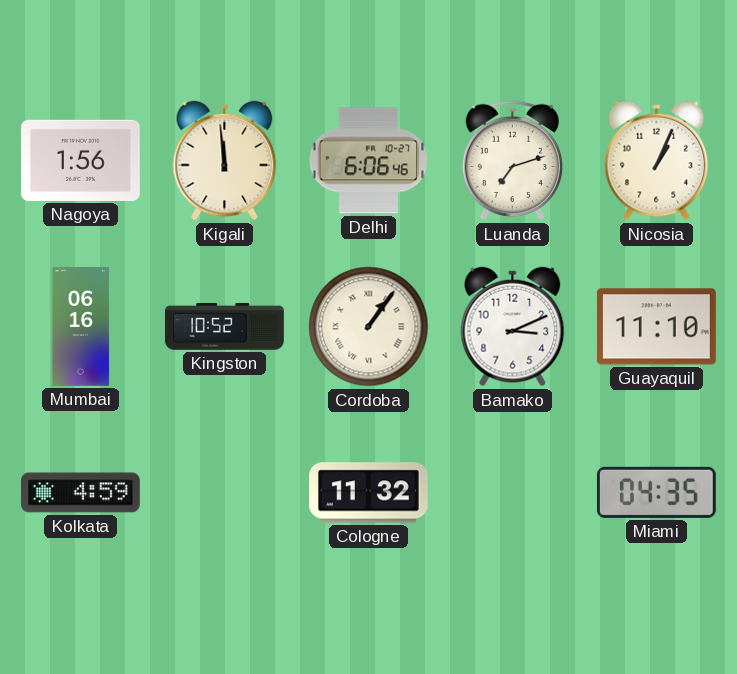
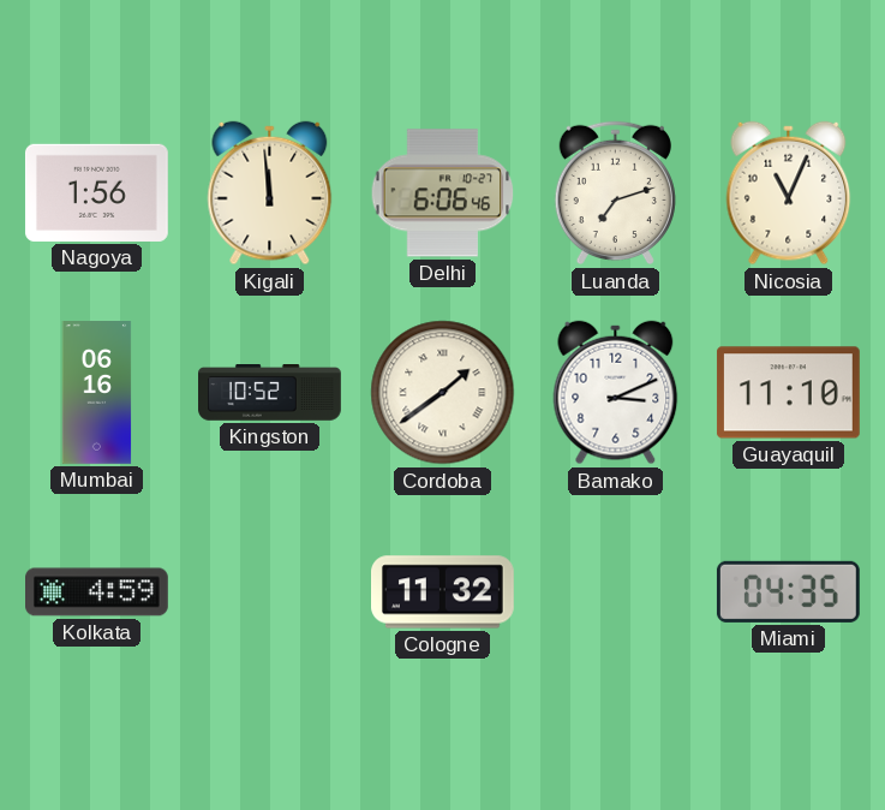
Nicosia: 1:04 -> 11:04
Cordoba: 1:06 -> 1:39
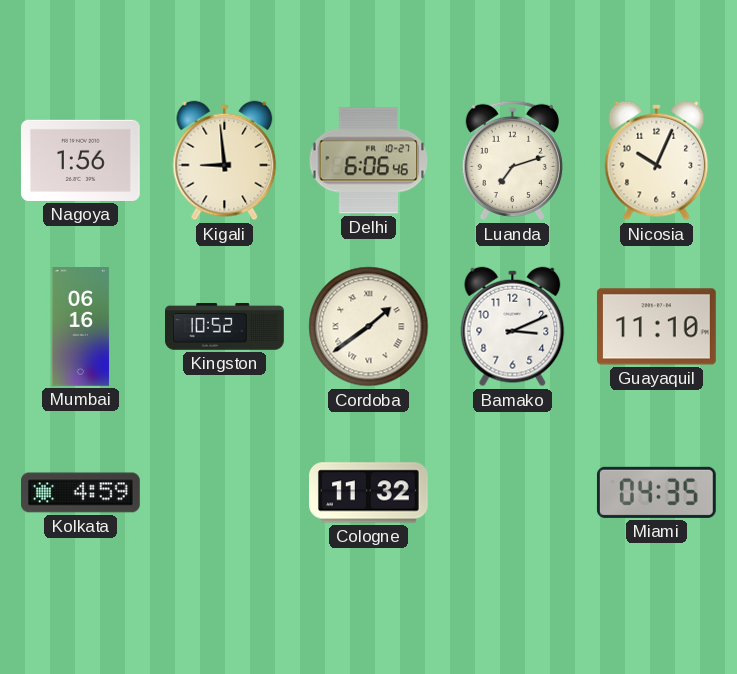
Kigali: 11:59 -> 8:59
Nicosia: 11:04 -> 10:04
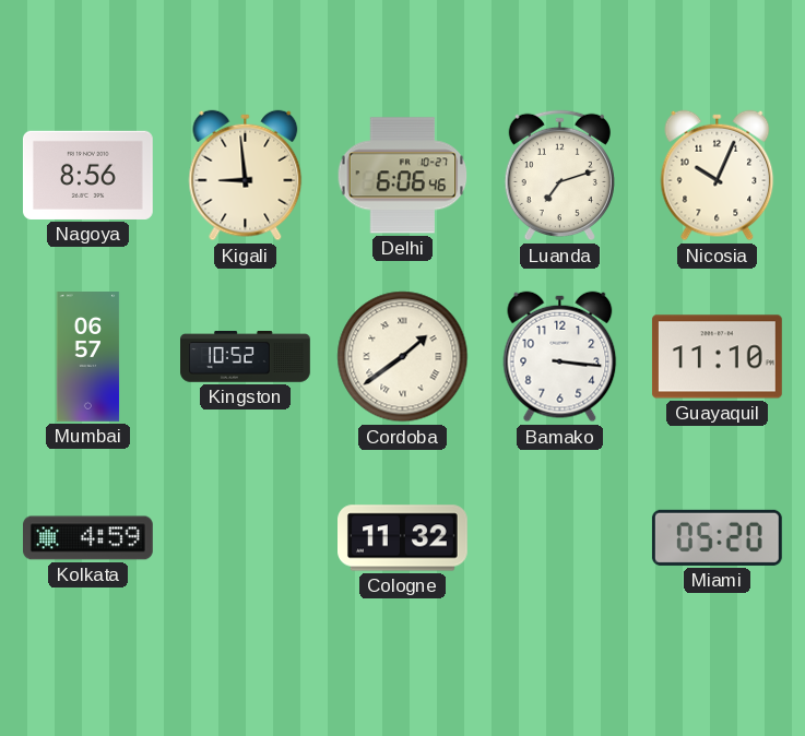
Nagoya: 1:56 -> 8:56
Mumbai: 06:16 -> 06:57
Bamako: 3:11 -> 3:16
Miami: 04:35 -> 05:20
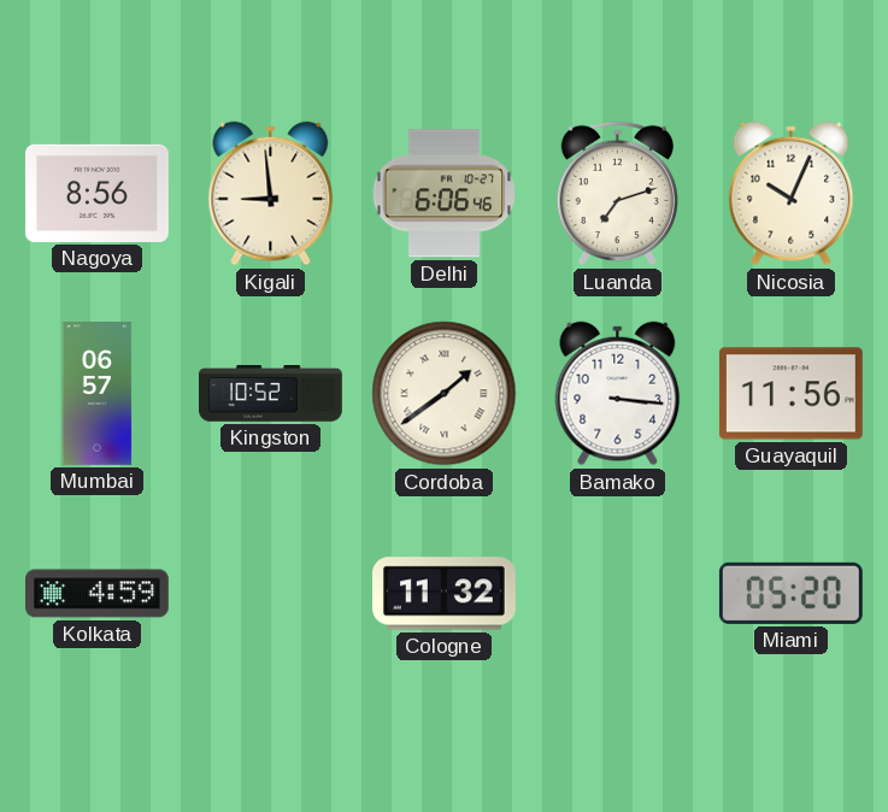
Guayaquil: 11:10 -> 11:56
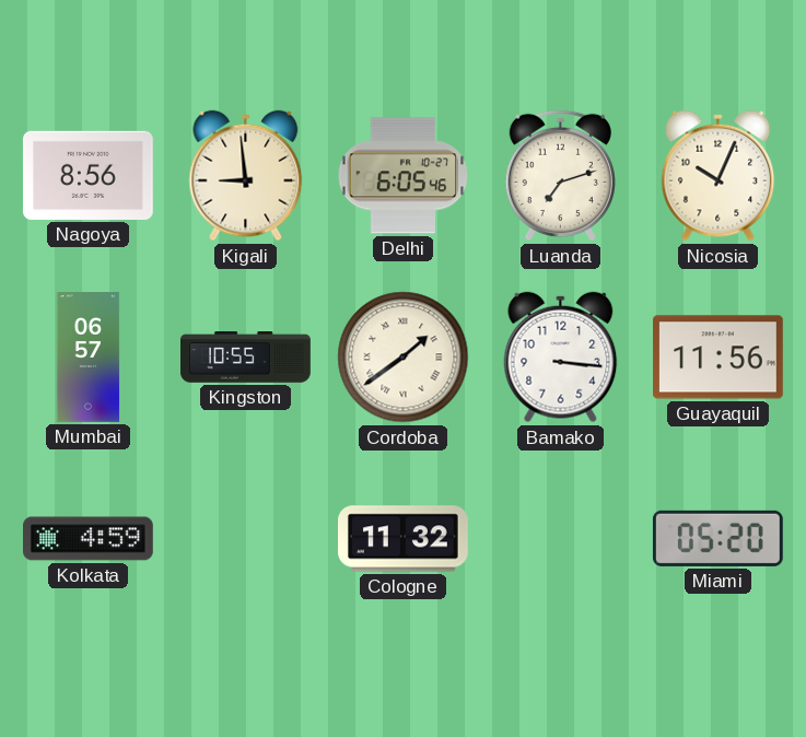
Delhi: 6:06 -> 6:05
Kingston: 10:52 -> 10:55
